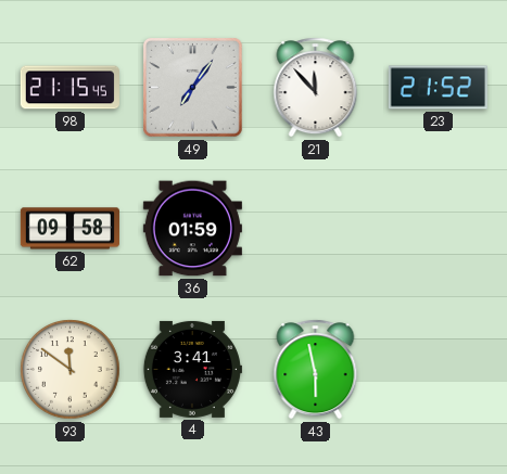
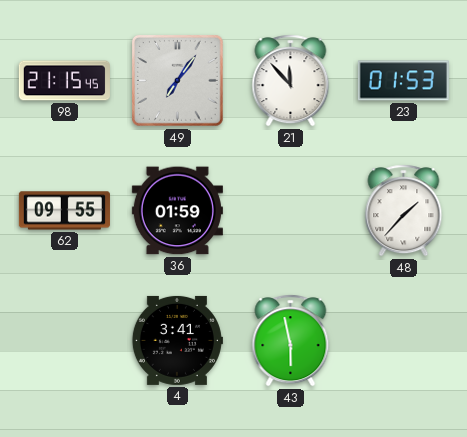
23: 21:52 -> 01:53
62: 09:58 -> 09:55
48: none -> 1:37
93: 11:51 -> none
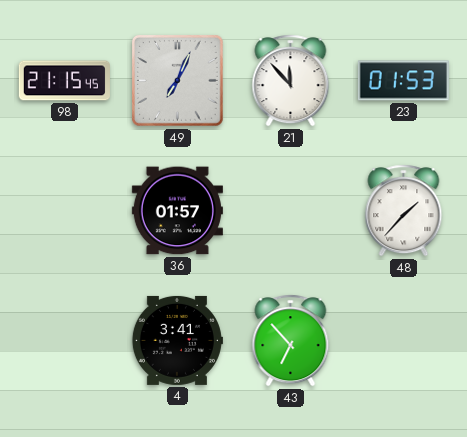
49: 7:06 -> 7:04
62: 09:55 -> none
36: 01:59 -> 01:57
43: 5:58 -> 6:53
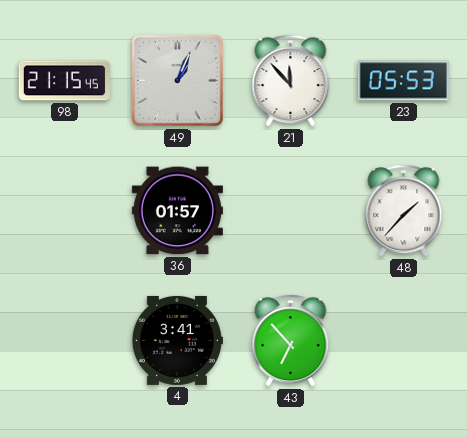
49: 7:04 -> 1:04
23: 01:53 -> 05:53
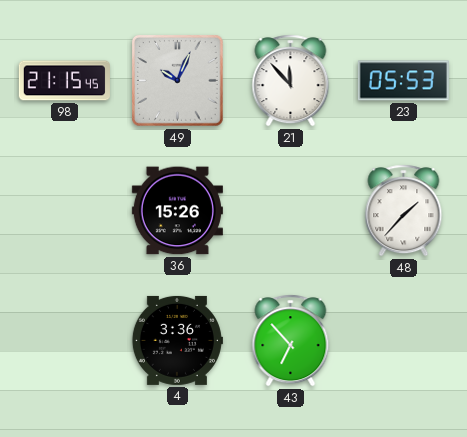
49: 1:04 -> 10:04
36: 01:57 -> 15:26
4: 3:41 -> 3:36
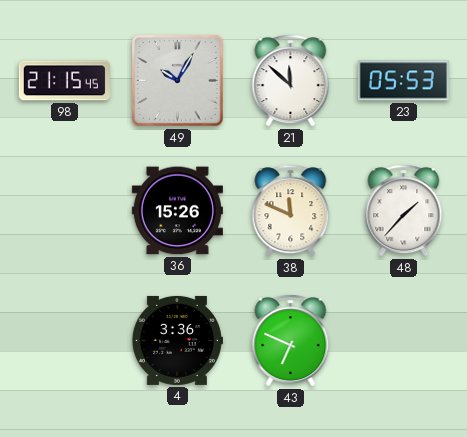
49: 10:04 -> 10:05
21: 11:53 -> 11:52
38: none -> 11:49
43: 6:53 -> 6:49
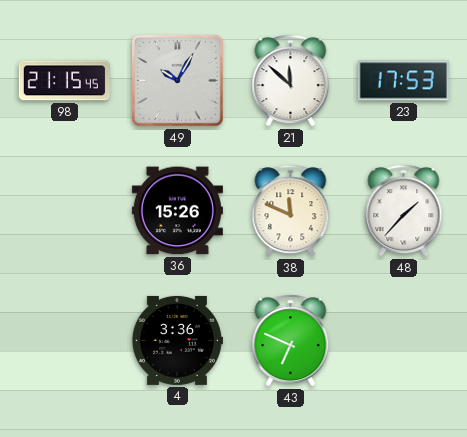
23: 05:53 -> 17:53
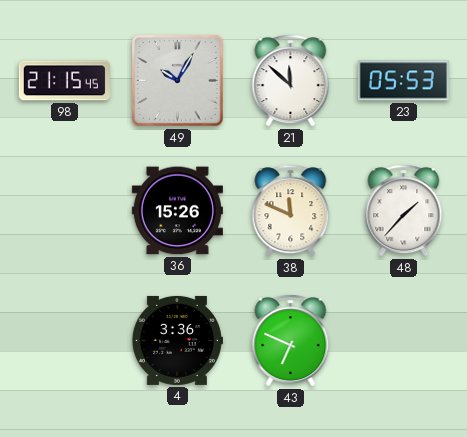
23: 17:53 -> 05:53
